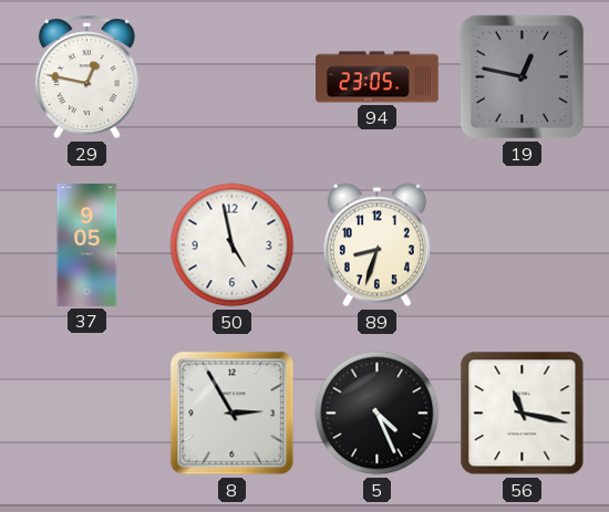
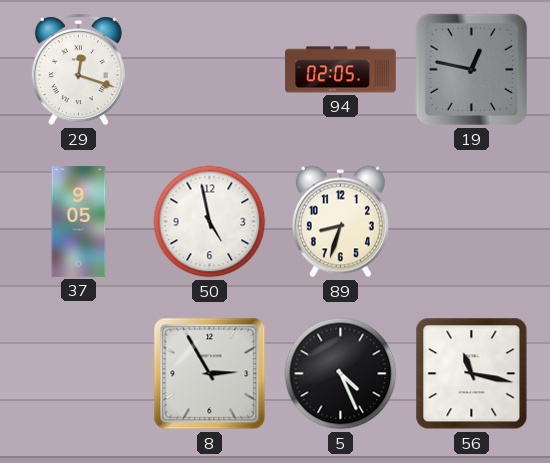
29: 12:47 -> 12:18
94: 23:05 -> 02:05
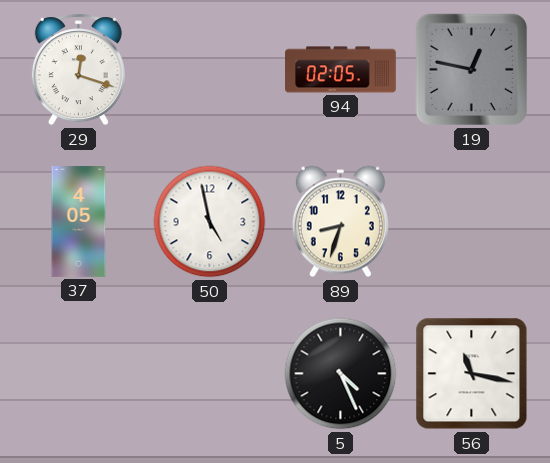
37: 9:05 -> 4:05
8: 2:55 -> none
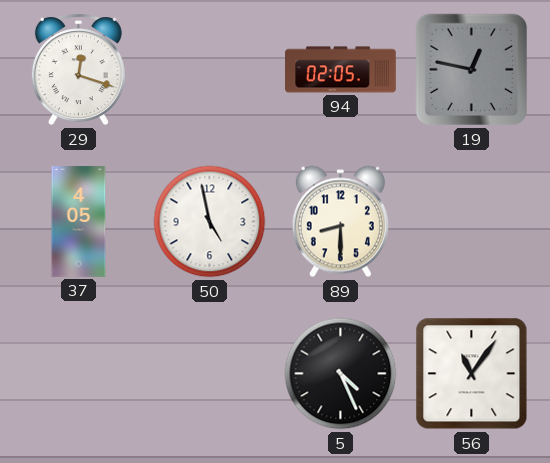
89: 8:33 -> 8:30
56: 11:17 -> 11:06
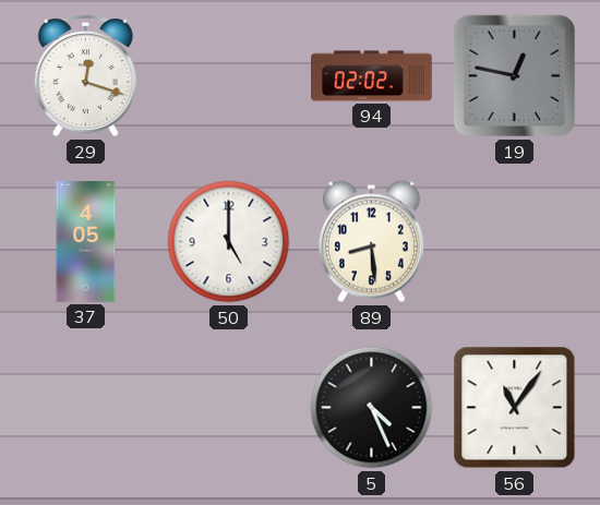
94: 02:05 -> 02:02
50: 4:58 -> 5:00
89: 8:30 -> 8:29
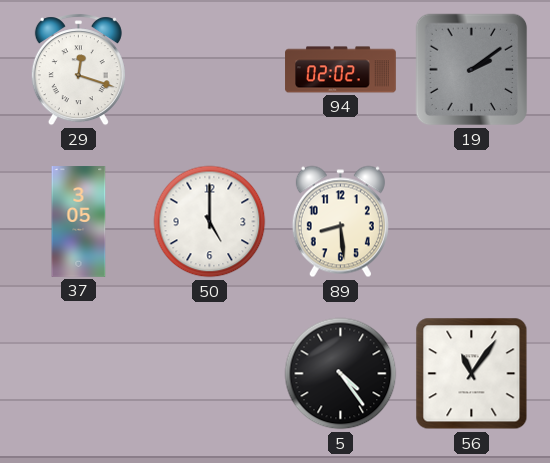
19: 12:47 -> 2:09
37: 4:05 -> 3:05
5: 4:26 -> 4:24
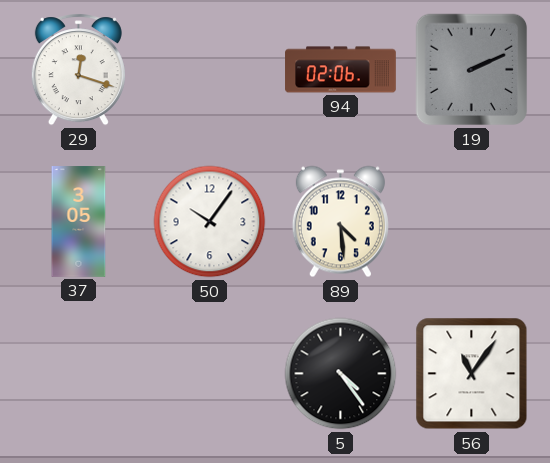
94: 02:02 -> 02:06
19: 2:09 -> 2:11
50: 5:00 -> 10:06
89: 8:29 -> 4:29
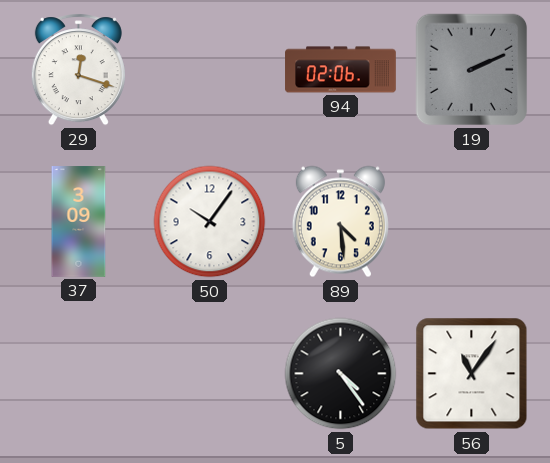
37: 3:05 -> 3:09
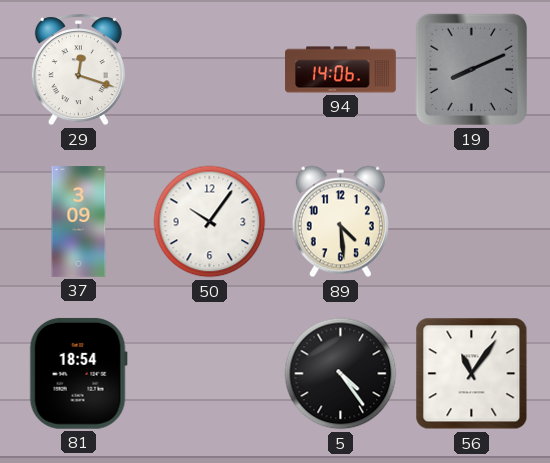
94: 02:06 -> 14:06
19: 2:11 -> 8:11
81: none -> 18:54
